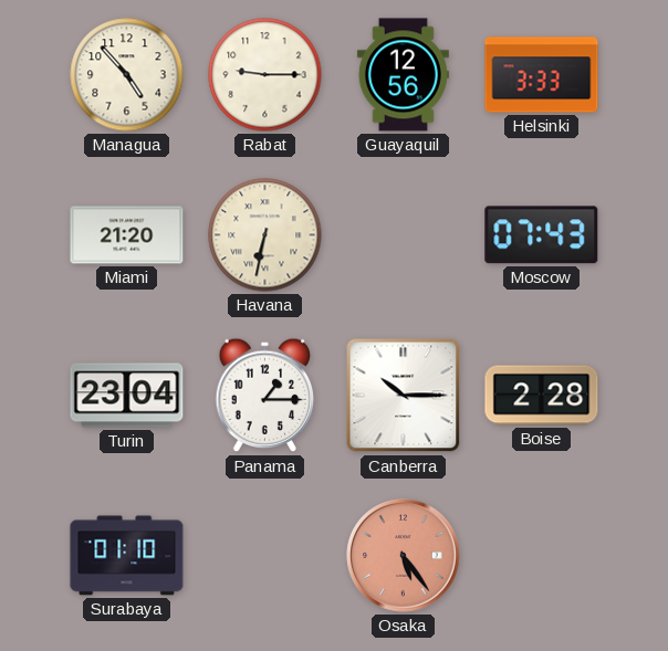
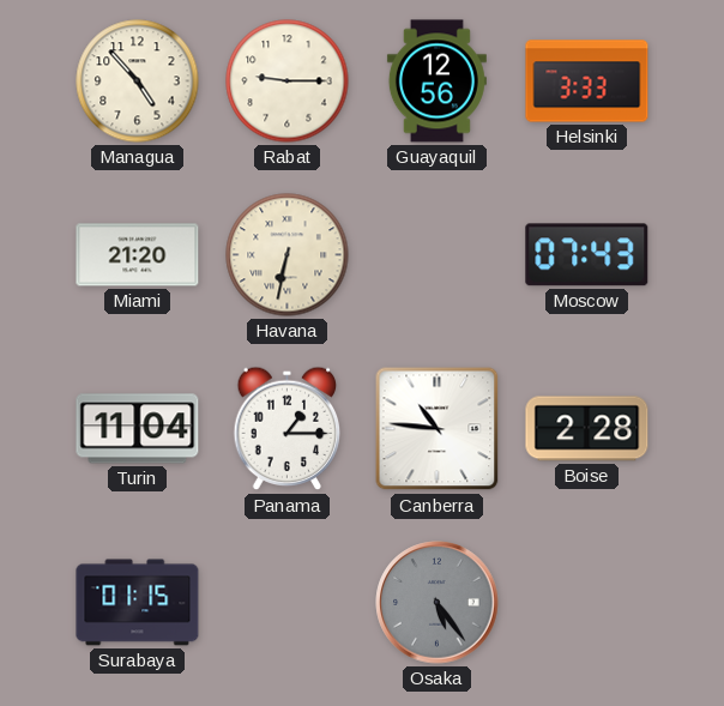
Turin: 23:04 -> 11:04
Canberra: 10:15 -> 10:46
Surabaya: 01:10 -> 01:15
Osaka dial: salmon -> grey
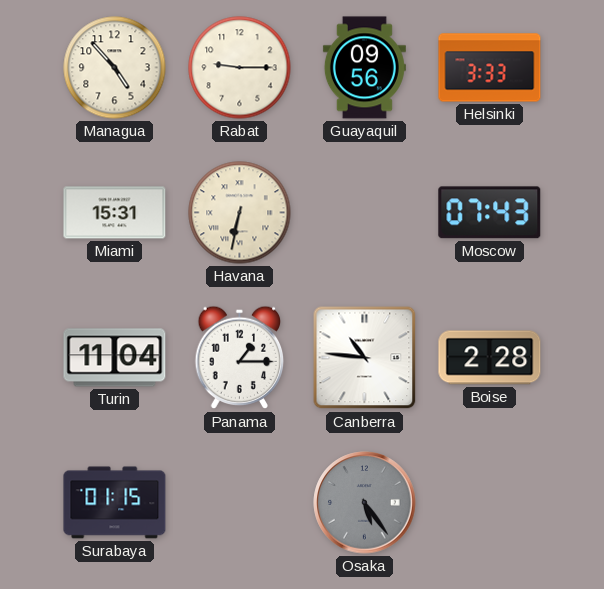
Guayaquil: 12:56 -> 09:56
Miami: 21:20 -> 15:31
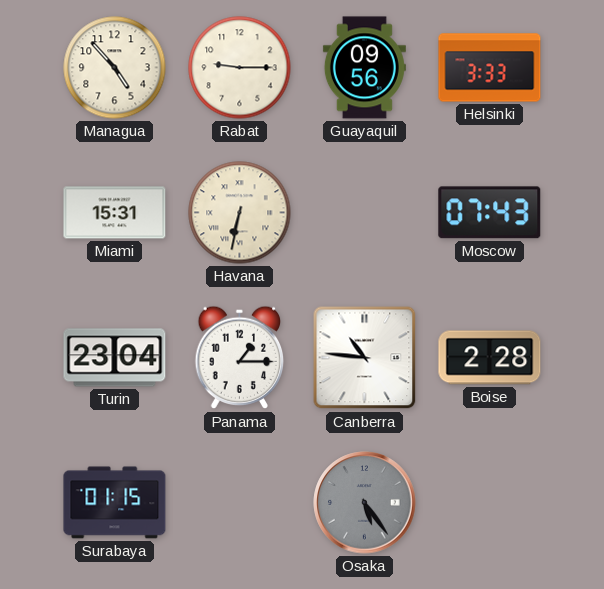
Turin: 11:04 -> 23:04
